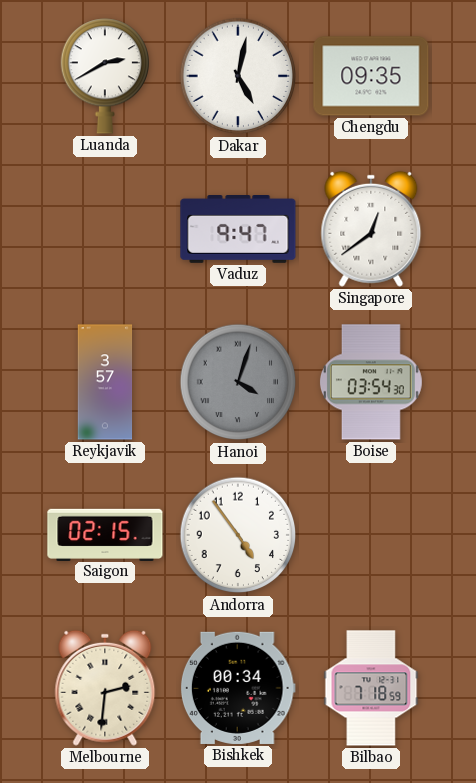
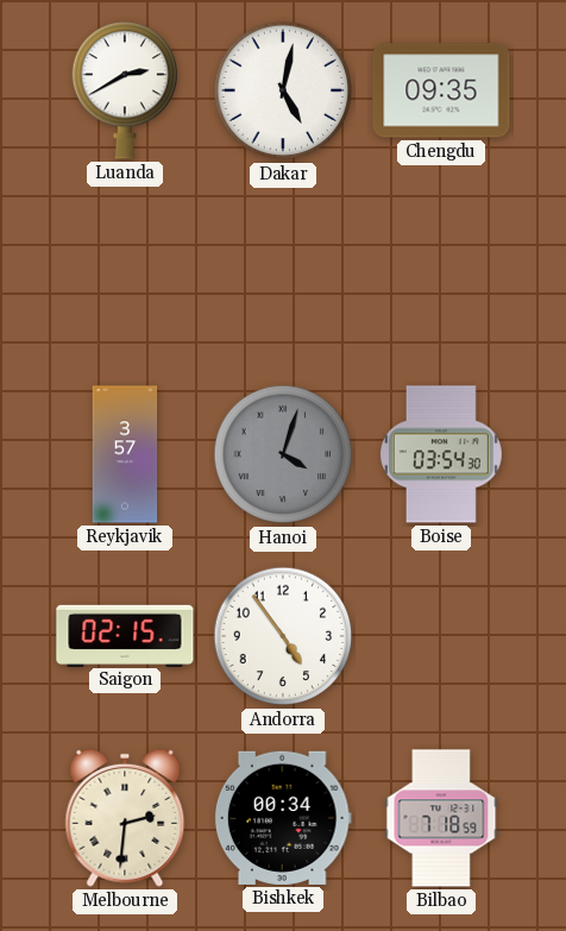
Vaduz: 9:47 -> none
Singapore: 12:39 -> none
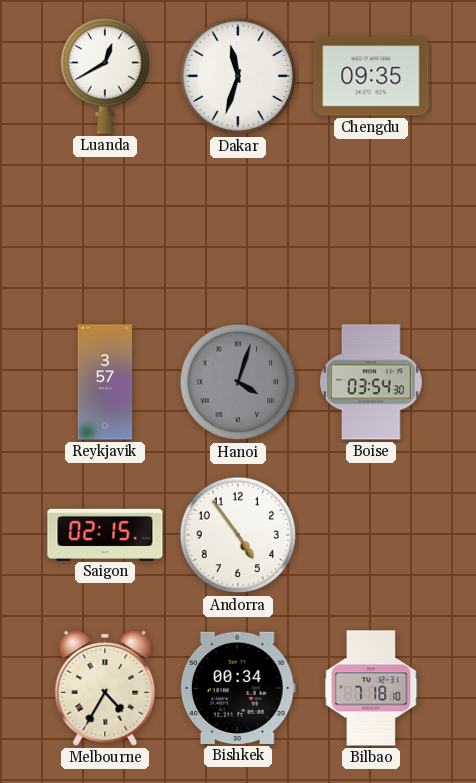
Luanda: 2:40 -> 12:40
Dakar: 5:02 -> 11:33
Melbourne: 2:31 -> 4:35
Bilbao: 7:18:59 -> 7:18:10
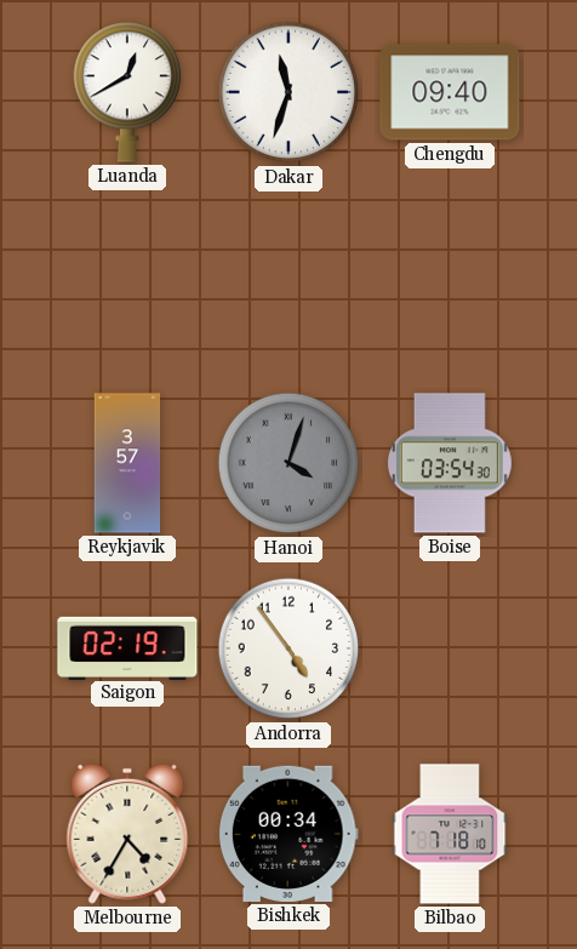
Chengdu: 09:35 -> 09:40
Saigon: 02:15 -> 02:19
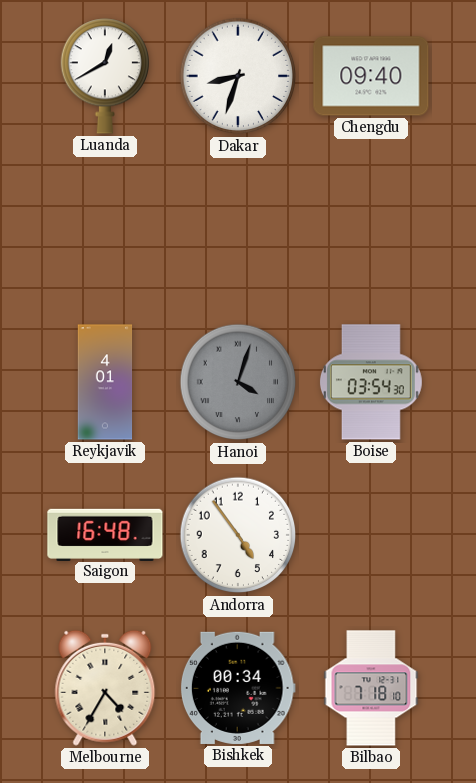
Dakar: 11:33 -> 8:33
Reykjavik: 3:57 -> 4:01
Saigon: 02:19 -> 16:48
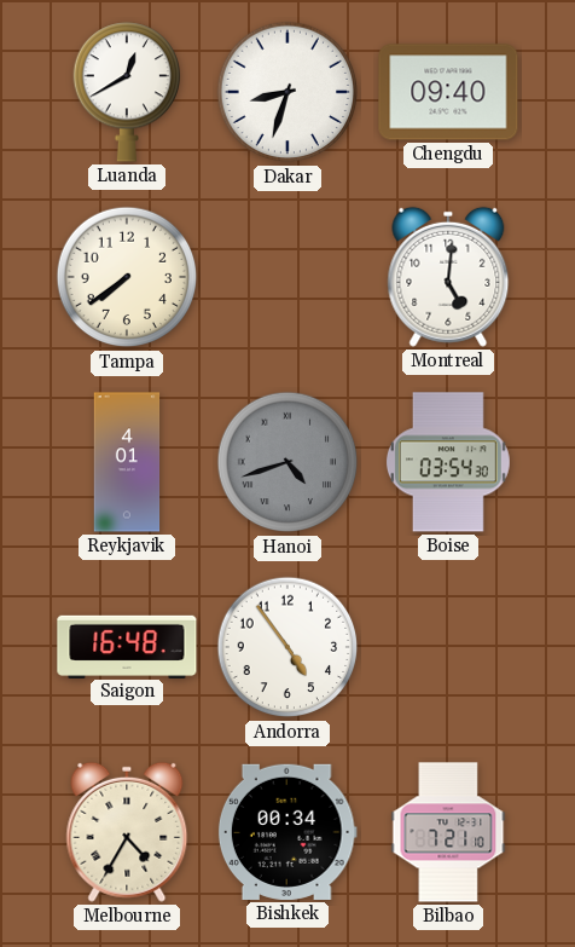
Tampa: none -> 7:39
Montreal: none -> 5:01
Hanoi: 4:03 -> 4:42
Bilbao: 7:18 -> 7:21
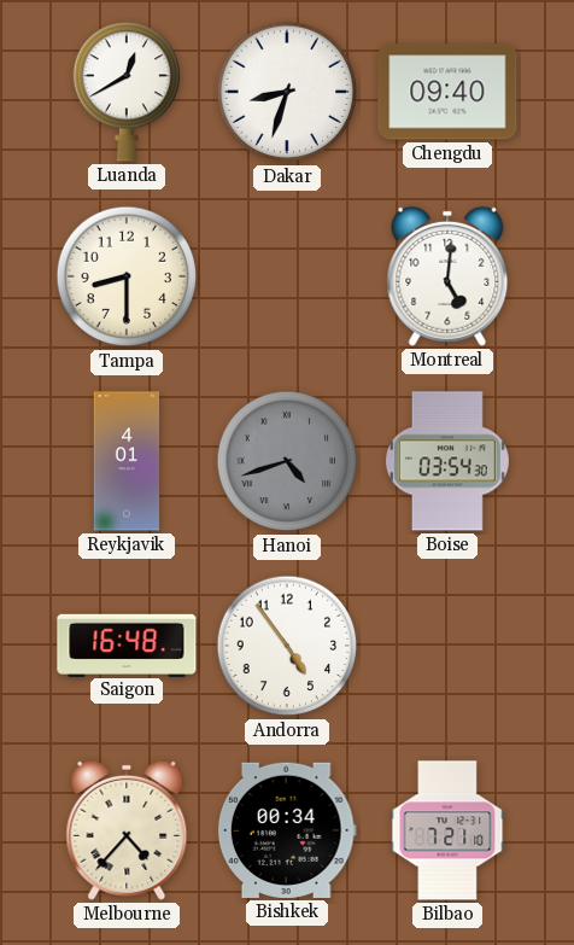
Tampa: 7:39 -> 8:30
Melbourne: 4:35 -> 4:37
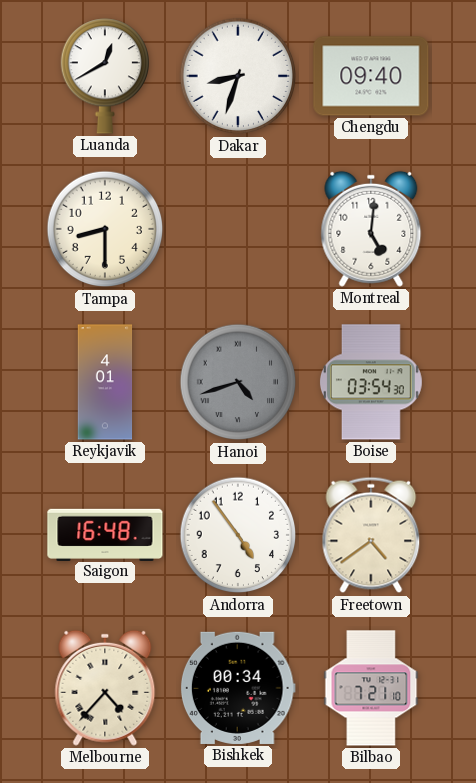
Freetown: none -> 4:39
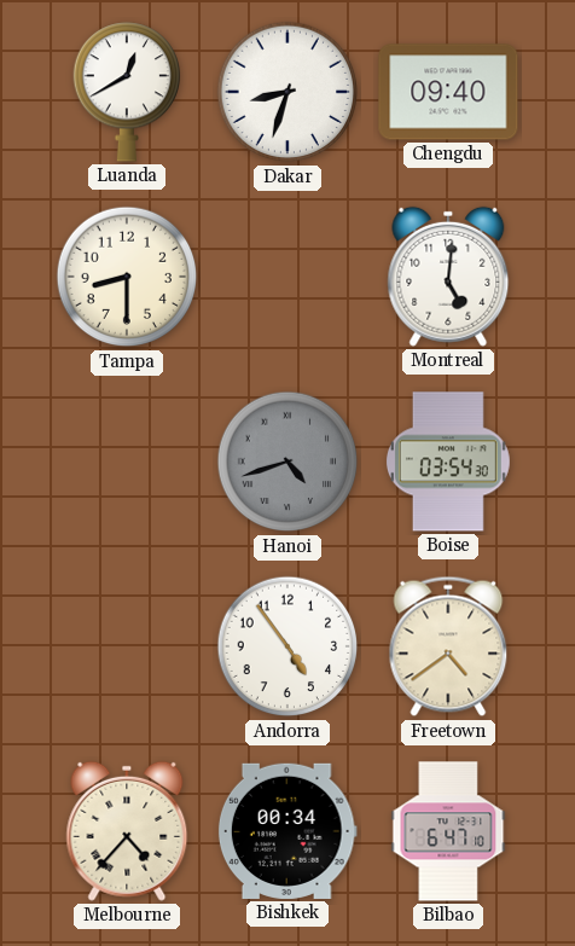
Reykjavik: 4:01 -> none
Saigon: 16:48 -> none
Bilbao: 7:21 -> 6:47
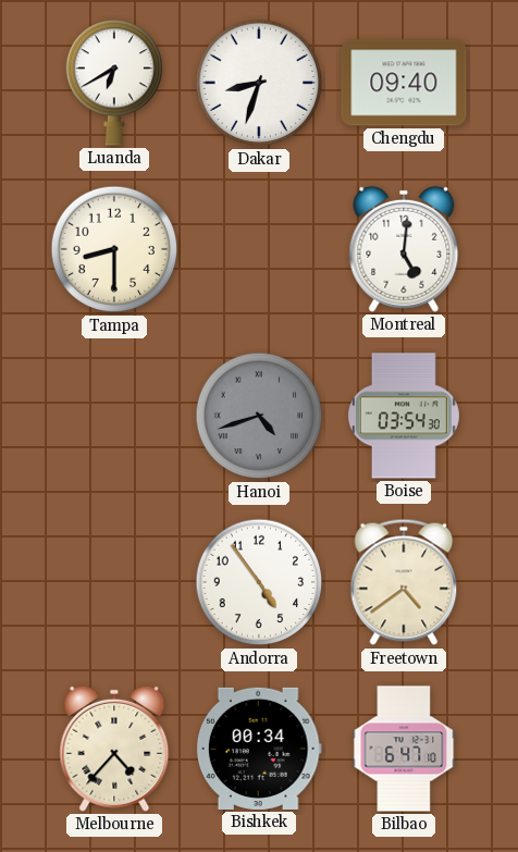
Luanda: 12:40 -> 6:40
